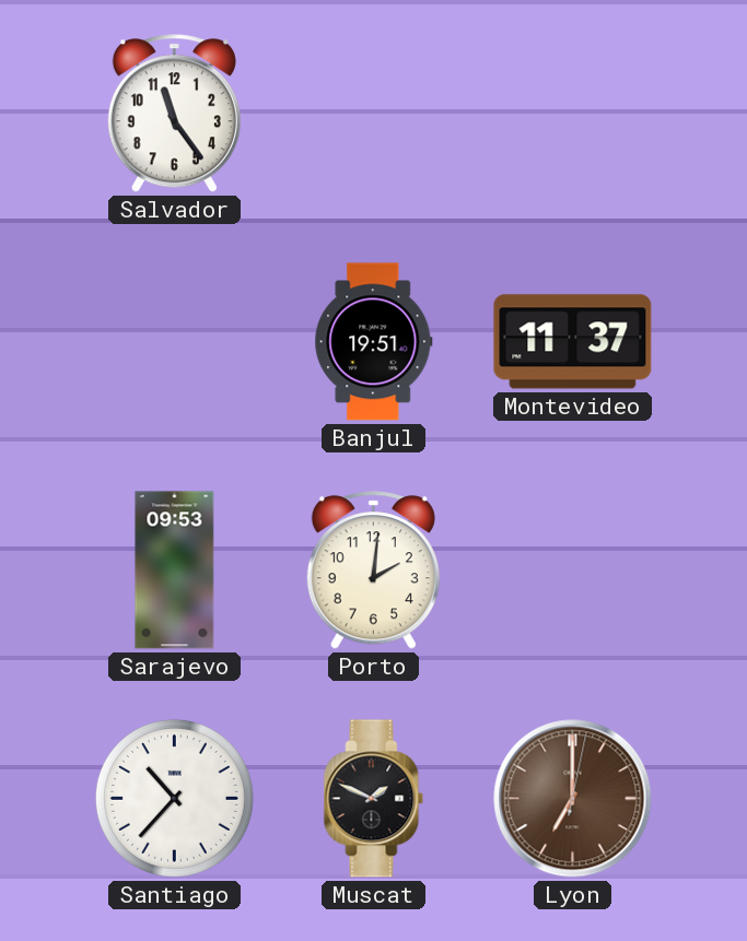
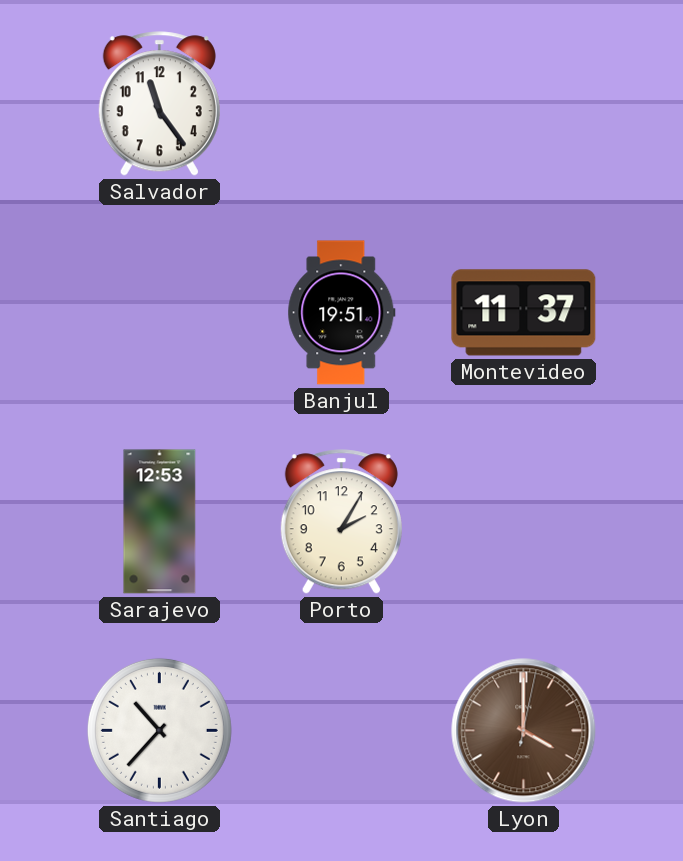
Sarajevo: 09:53 -> 12:53
Porto: 2:01 -> 2:05
Muscat: 1:49 -> none
Lyon: 7:00 -> 4:00
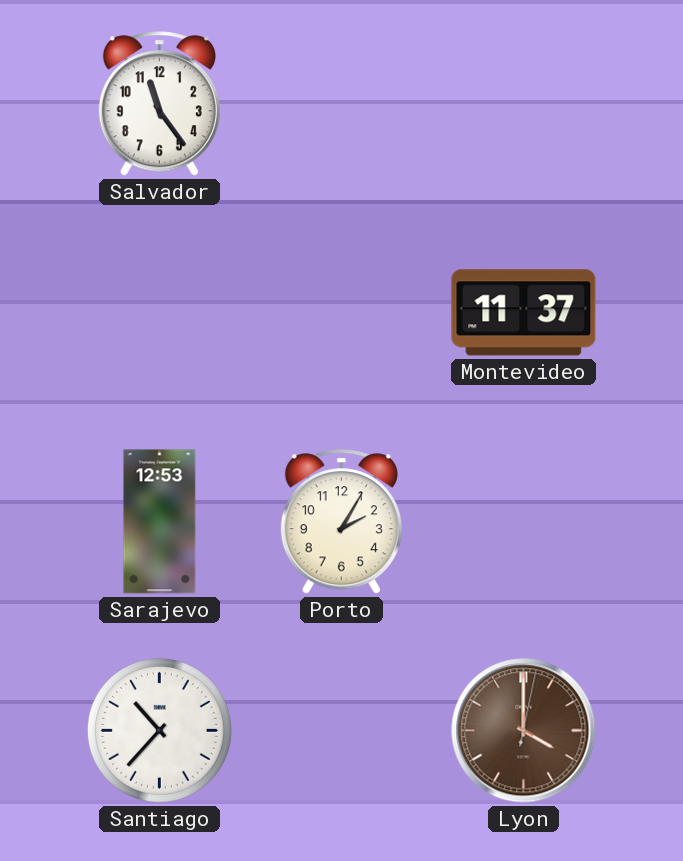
Banjul: 19:51 -> none
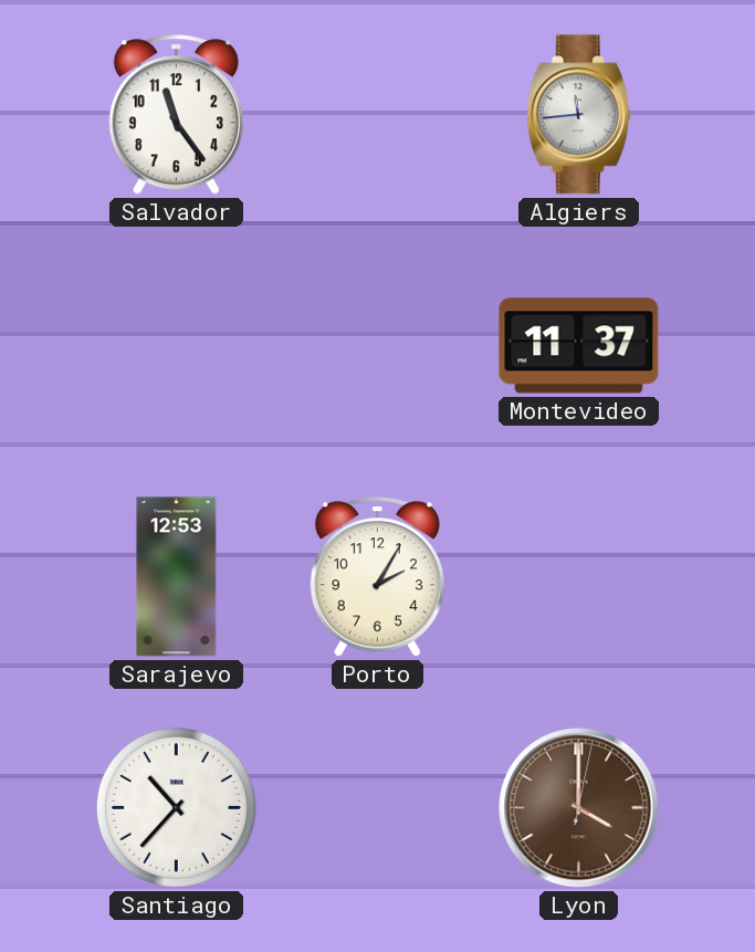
Algiers: none -> 11:44
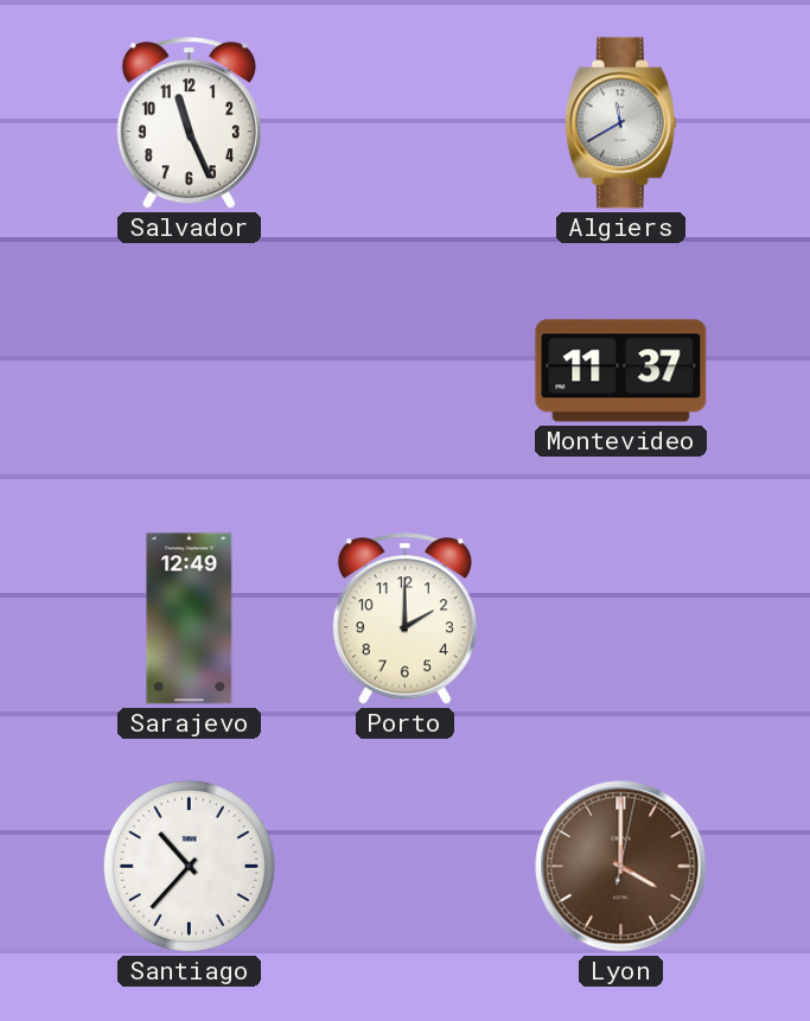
Salvador: 11:24 -> 11:26
Algiers: 11:44 -> 11:40
Sarajevo: 12:53 -> 12:49
Porto: 2:05 -> 2:00
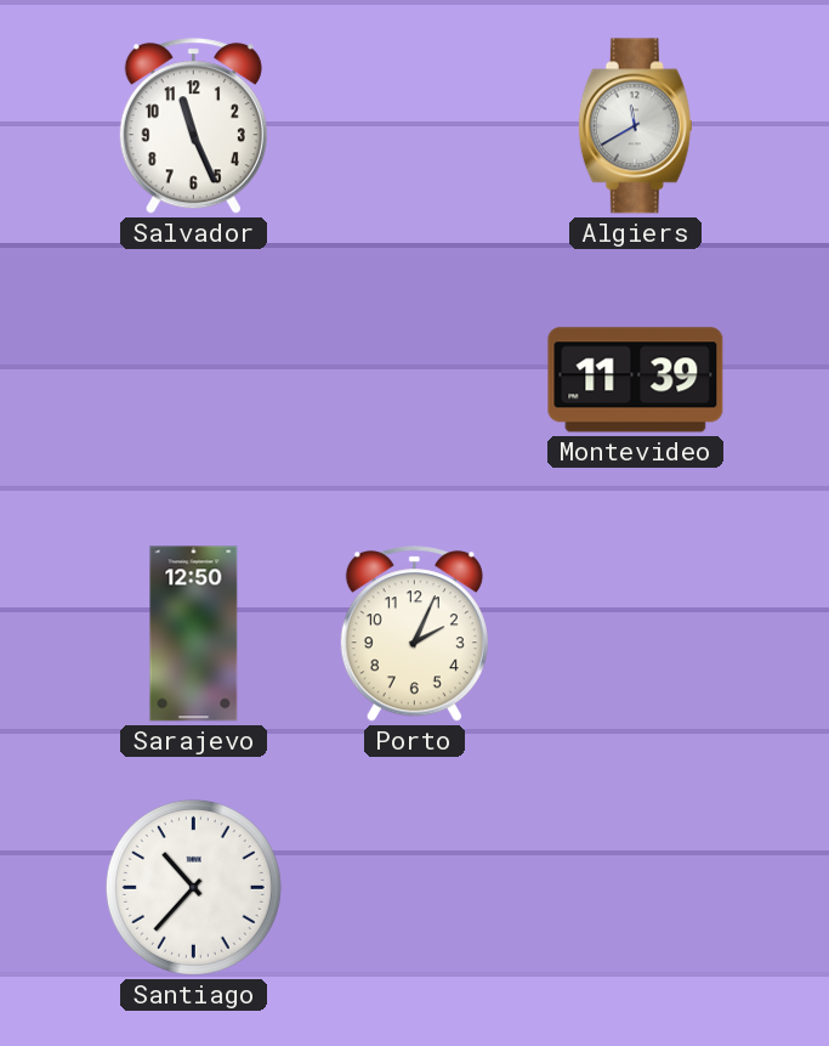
Montevideo: 11:37 -> 11:39
Sarajevo: 12:49 -> 12:50
Porto: 2:00 -> 2:04
Lyon: 4:00 -> none
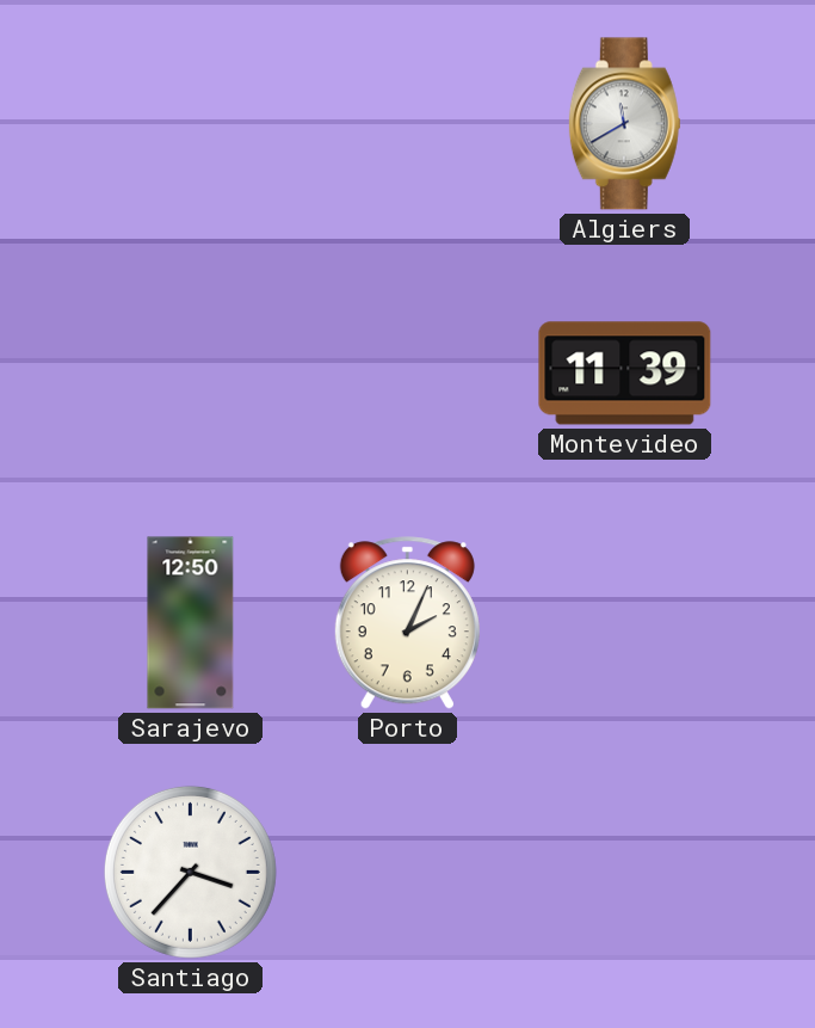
Salvador: 11:26 -> none
Santiago: 10:37 -> 3:37
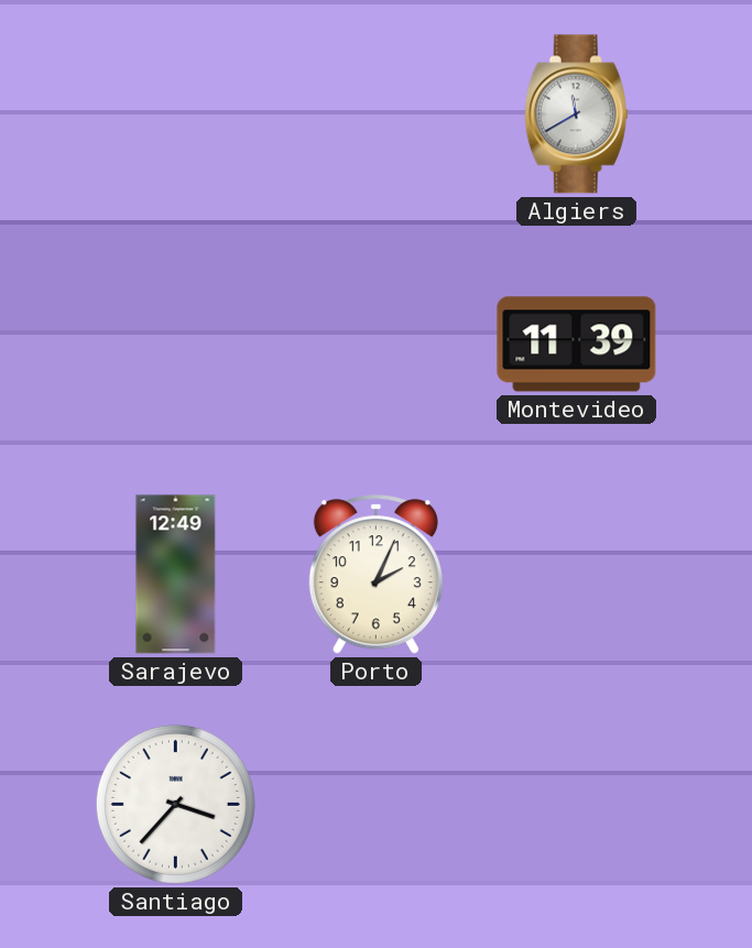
Sarajevo: 12:50 -> 12:49
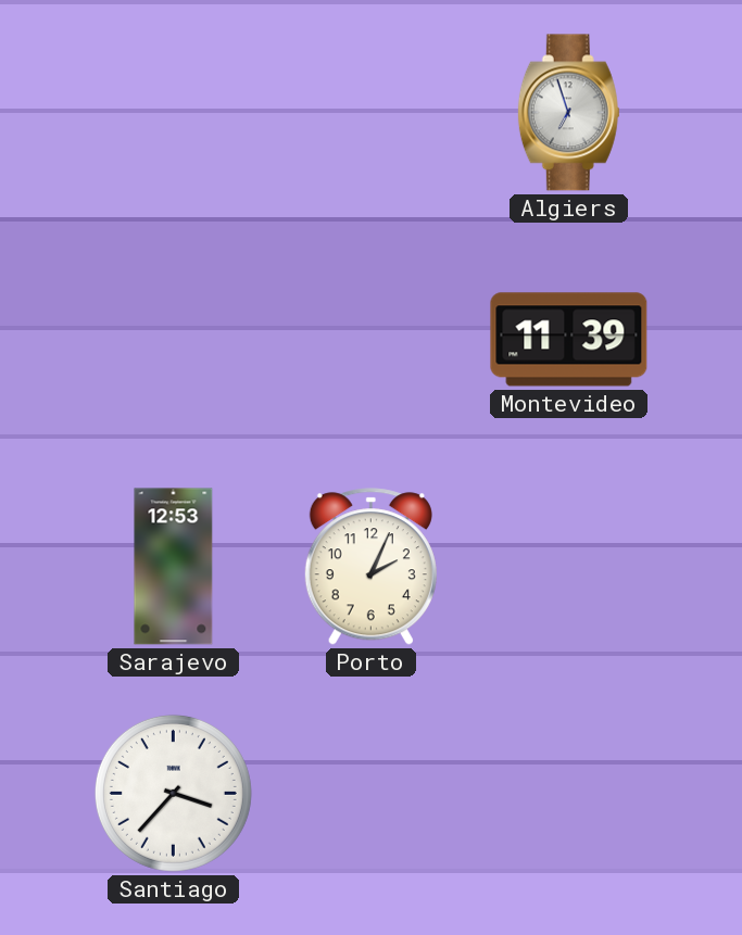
Algiers: 11:40 -> 6:57
Sarajevo: 12:49 -> 12:53
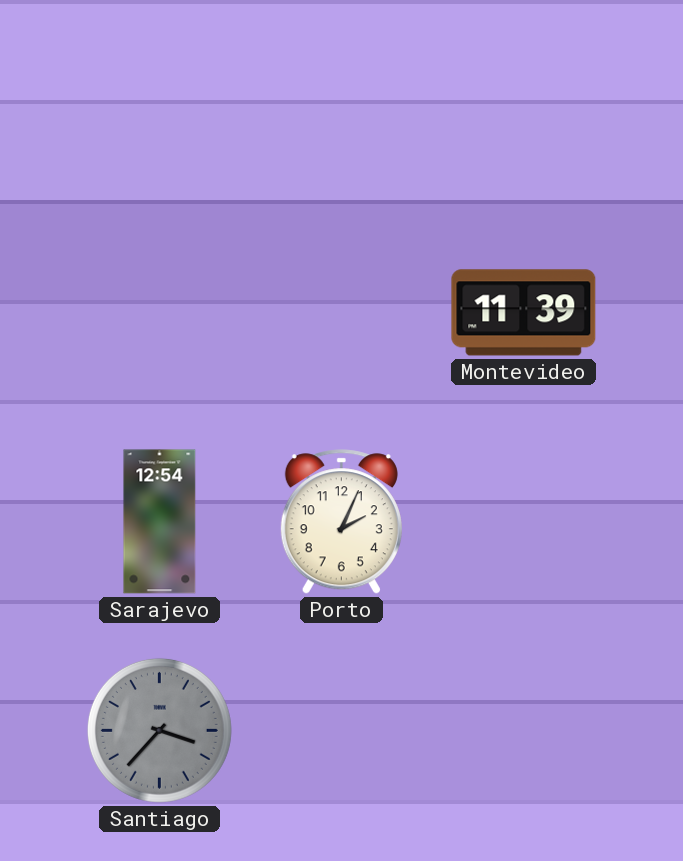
Algiers: 6:57 -> none
Sarajevo: 12:53 -> 12:54
Santiago dial: white -> grey
